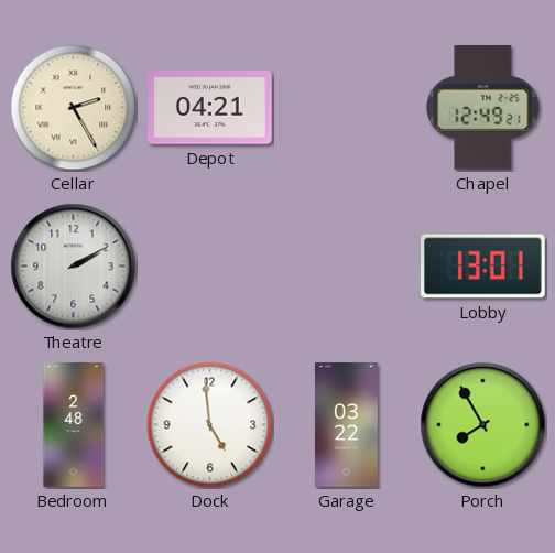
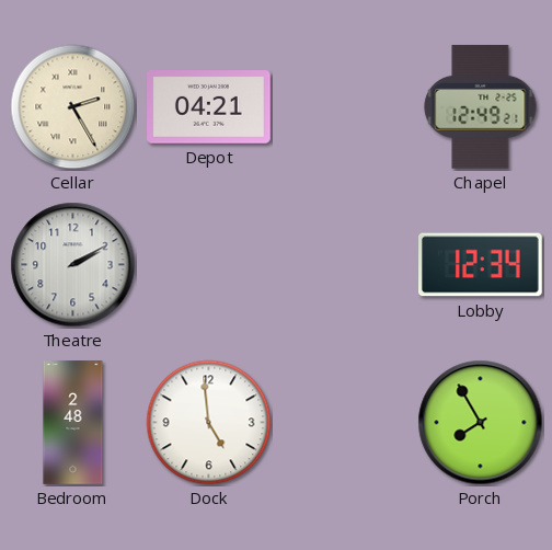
Lobby: 13:01 -> 12:34
Garage: 03:22 -> none
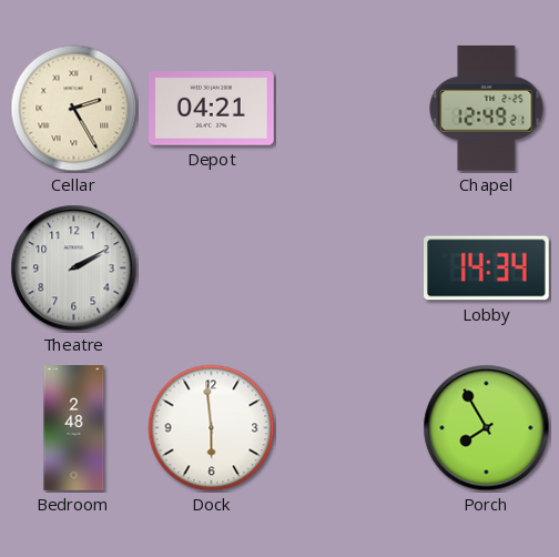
Lobby: 12:34 -> 14:34
Dock: 4:59 -> 5:59
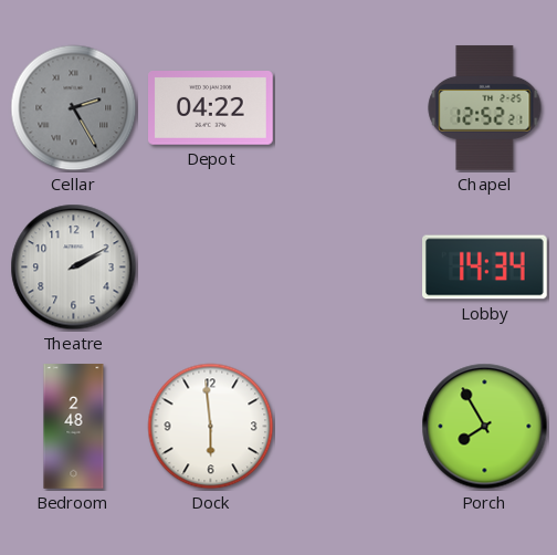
Cellar dial: cream -> grey
Depot: 04:21 -> 04:22
Chapel: 12:49 -> 12:52
